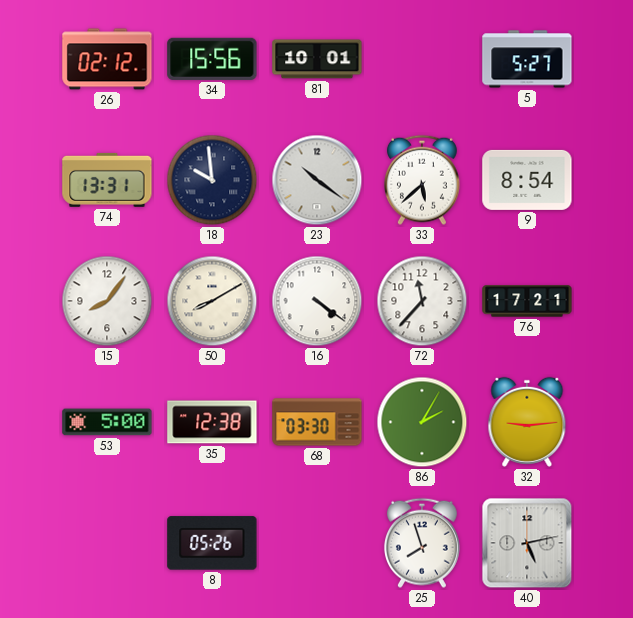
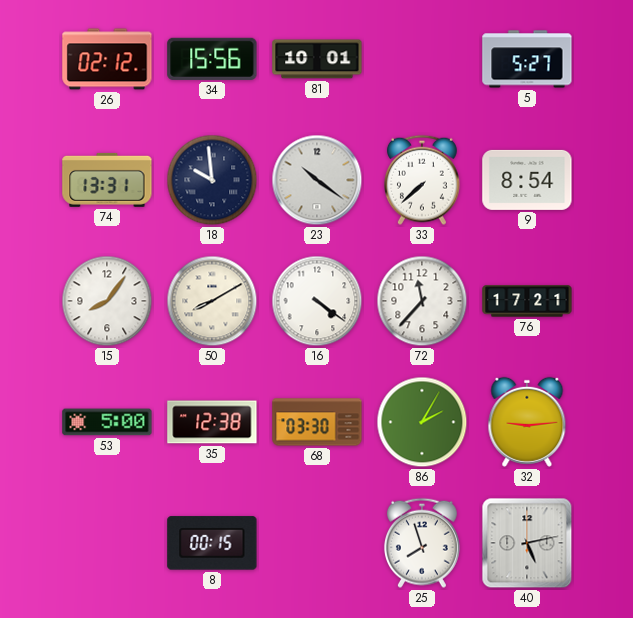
33: 5:38 -> 7:38
8: 05:26 -> 00:15
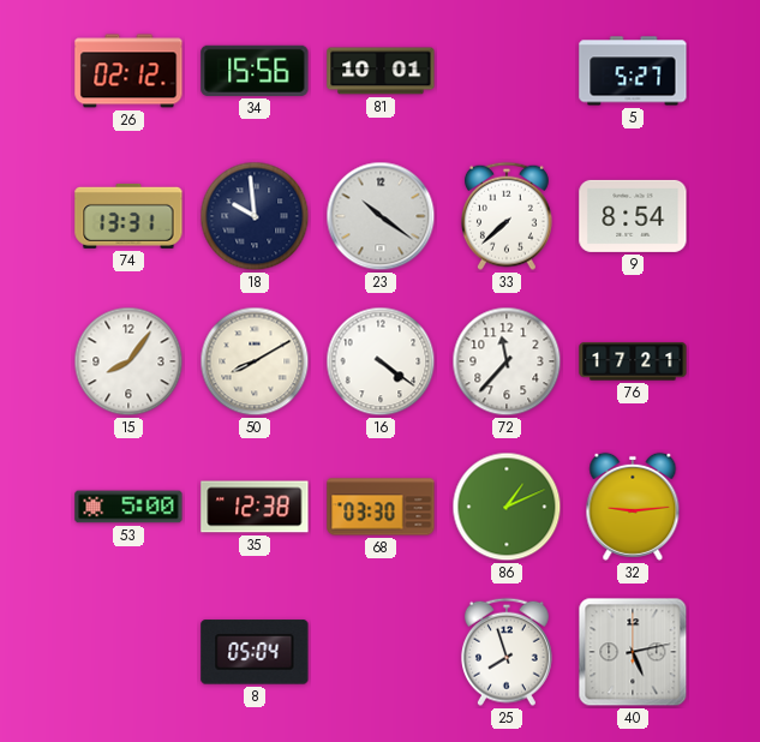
86: 2:05 -> 1:11
8: 00:15 -> 05:04
